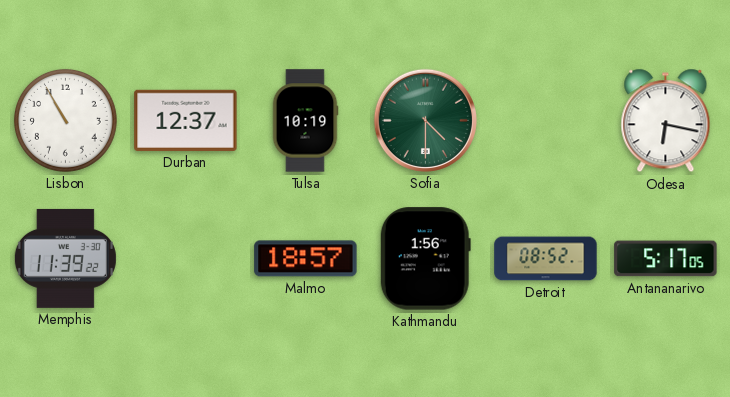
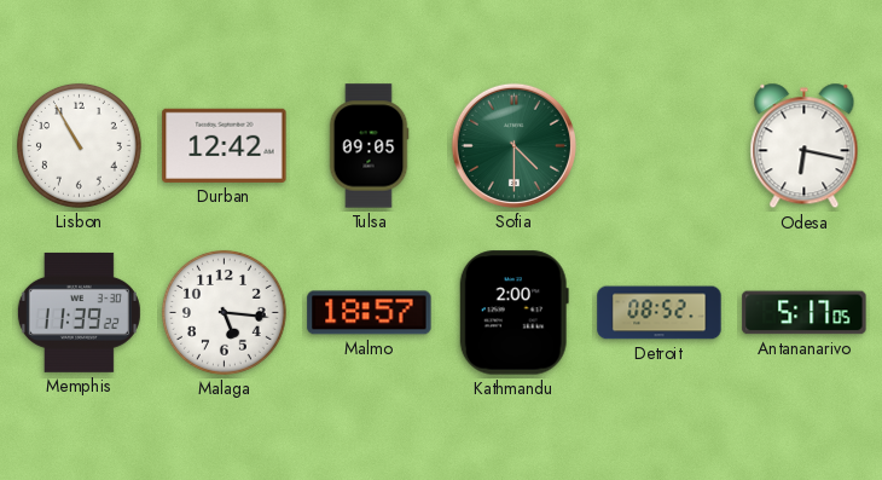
Durban: 12:37 -> 12:42
Tulsa: 10:19 -> 09:05
Malaga: none -> 5:16
Kathmandu: 1:56 -> 2:00
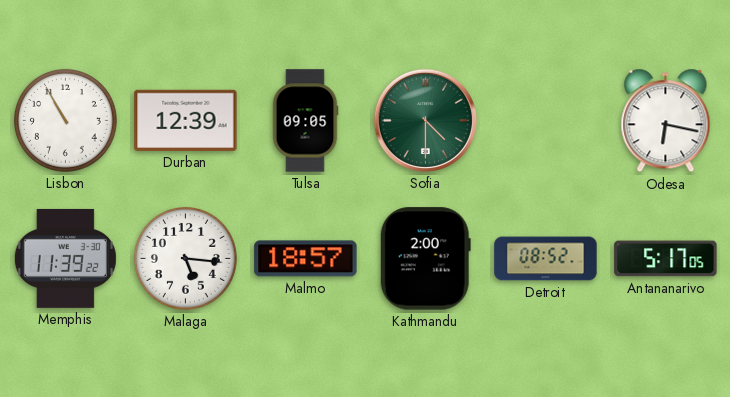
Durban: 12:42 -> 12:39
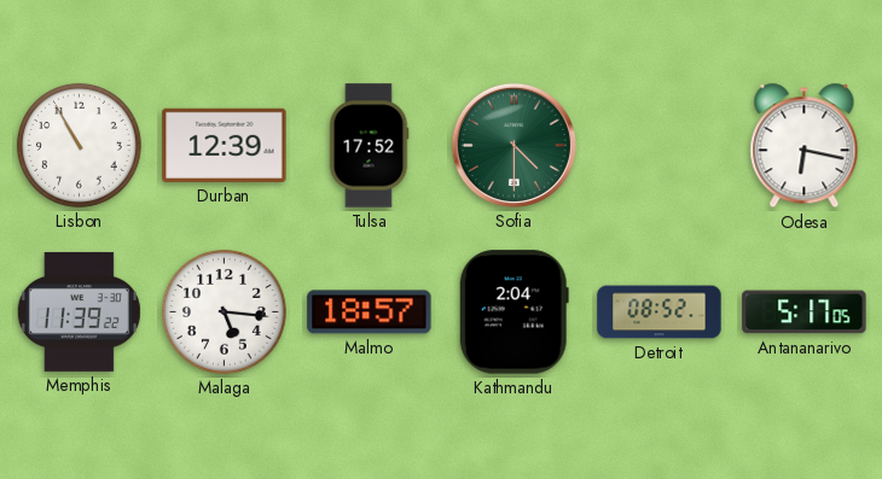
Tulsa: 09:05 -> 17:52
Kathmandu: 2:00 -> 2:04
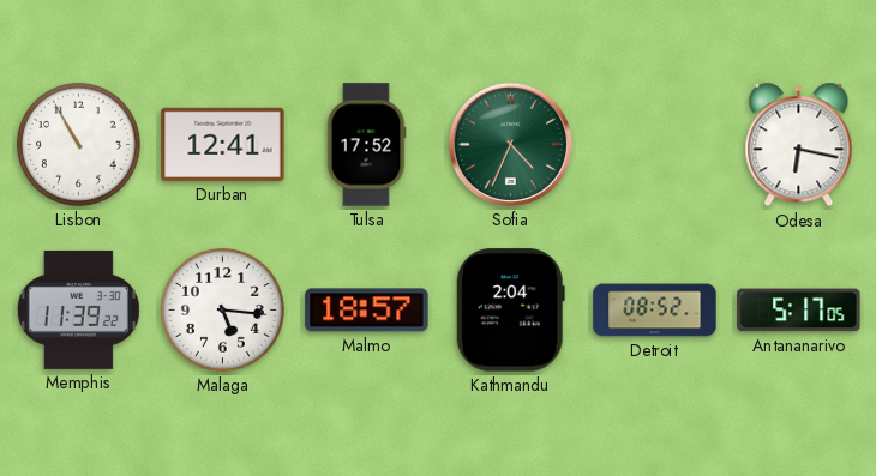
Durban: 12:39 -> 12:41
Sofia: 4:30 -> 4:34
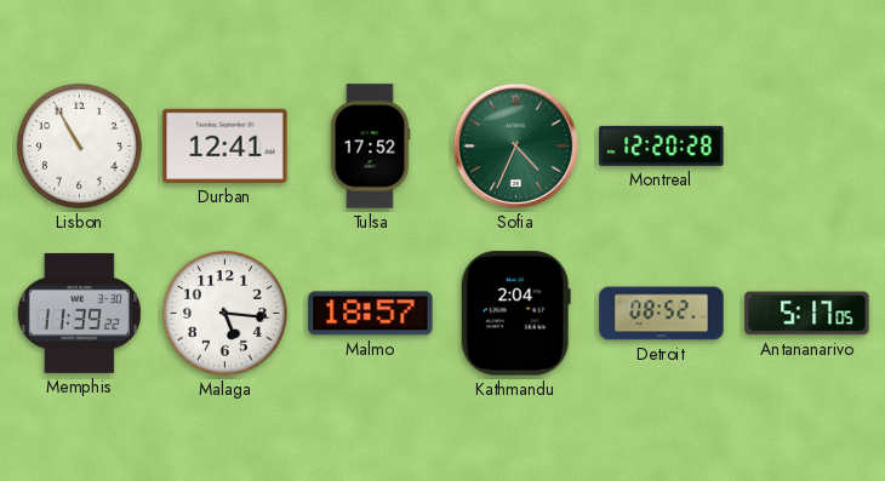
Montreal: none -> 12:20
Odesa: 6:17 -> none
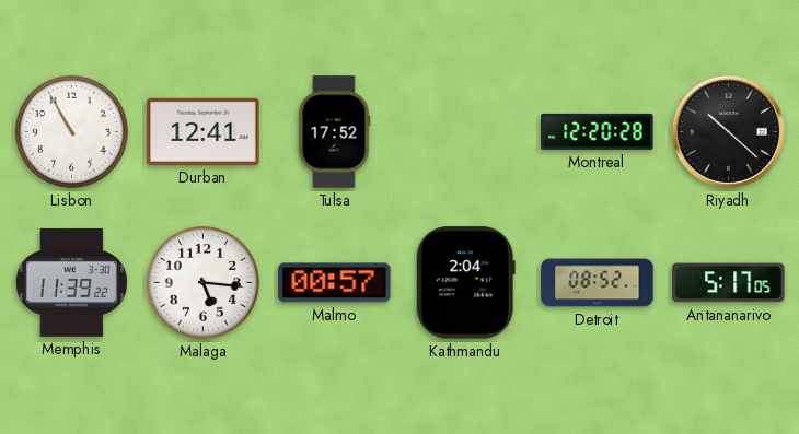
Sofia: 4:34 -> none
Riyadh: none -> 10:22
Malmo: 18:57 -> 00:57
